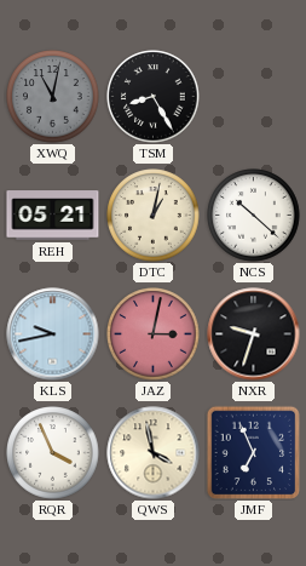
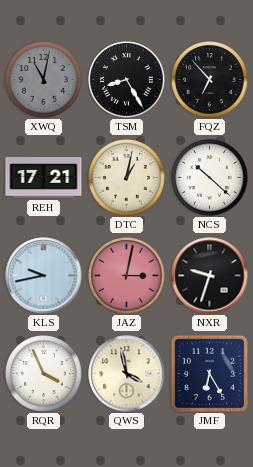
FQZ: none -> 6:53
REH: 05:21 -> 17:21
JMF: 6:56 -> 6:25
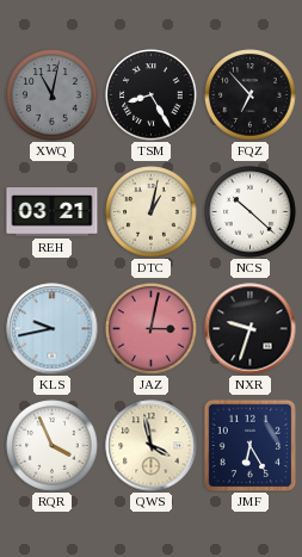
REH: 17:21 -> 03:21
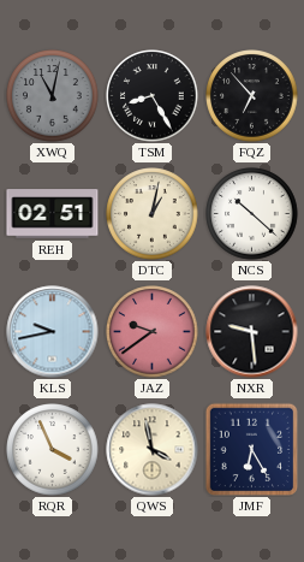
REH: 03:21 -> 02:51
JAZ: 3:02 -> 9:39
NXR: 9:33 -> 9:29
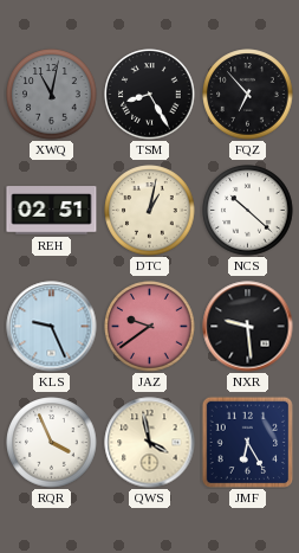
KLS: 9:43 -> 9:26
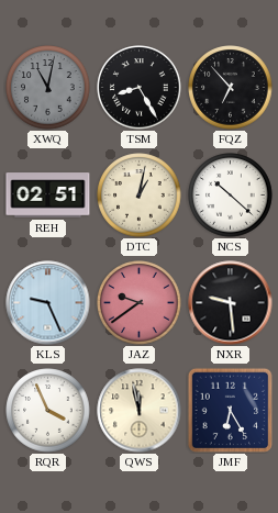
QWS: 3:58 -> 11:58
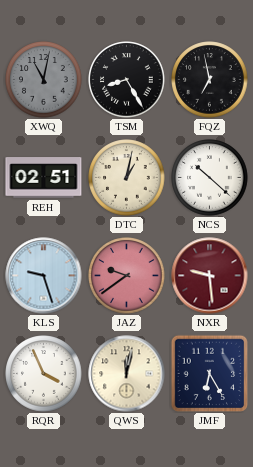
FQZ: 6:53 -> 6:58
KLS: 9:26 -> 9:27
NXR dial: black -> burgundy
QWS: 11:58 -> 12:02
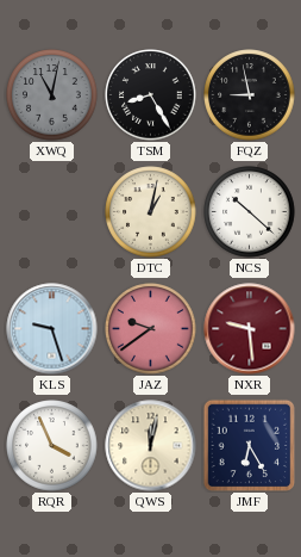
FQZ: 6:58 -> 8:58
REH: 02:51 -> none
